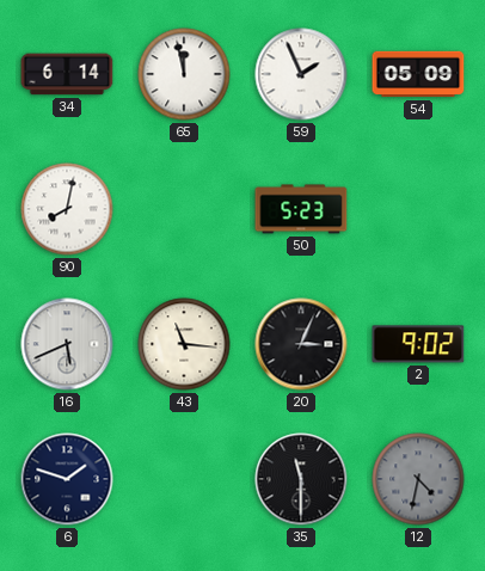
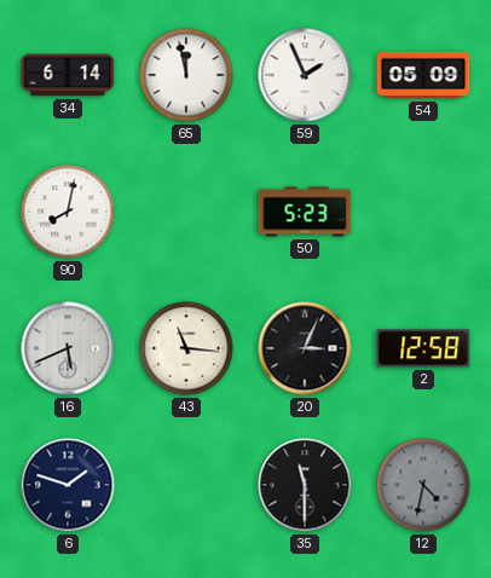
2: 9:02 -> 12:58
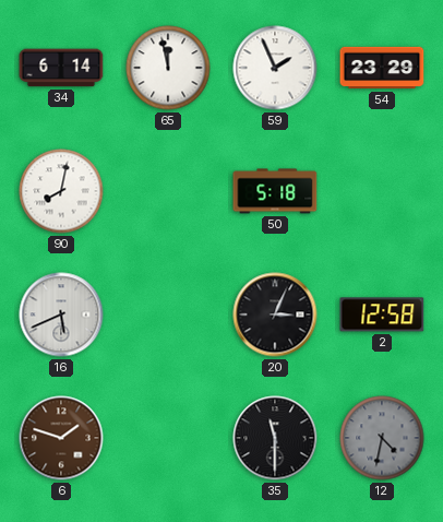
54: 05:09 -> 23:29
50: 5:23 -> 5:18
43: 11:16 -> none
6 dial: navy -> brown
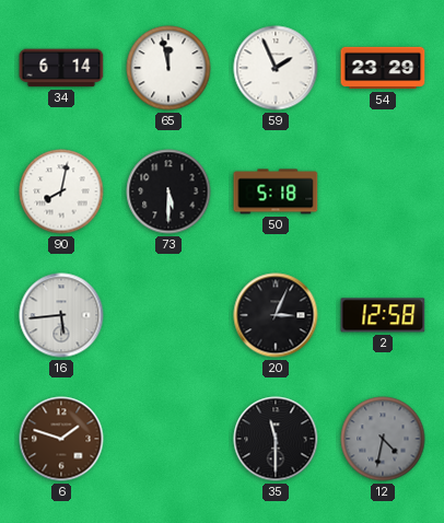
73: none -> 5:30
16: 5:41 -> 5:44
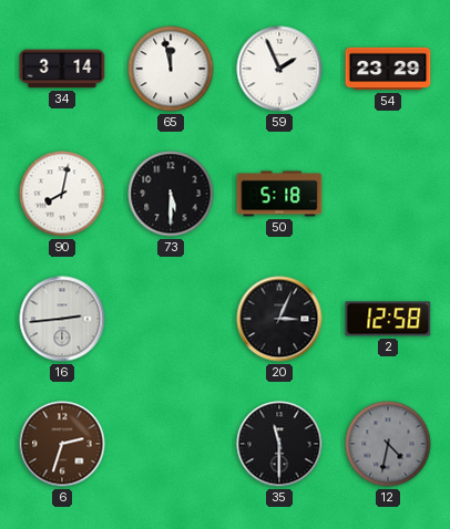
34: 6:14 -> 3:14
16: 5:44 -> 2:44
6: 1:48 -> 2:33
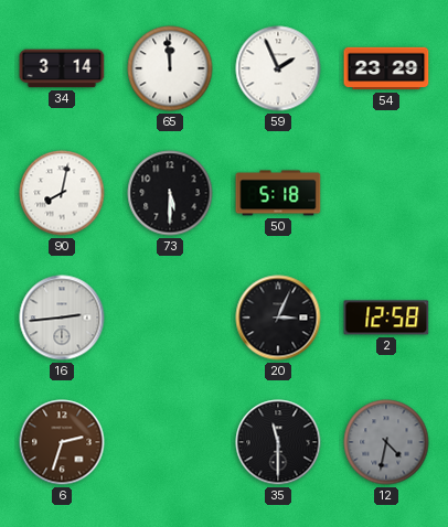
65: 11:58 -> 11:59
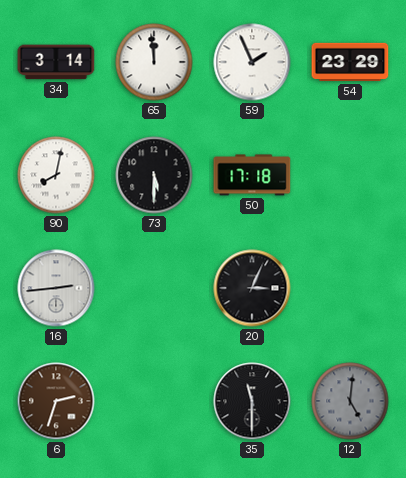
50: 5:18 -> 17:18
2: 12:58 -> none
12: 4:32 -> 5:01
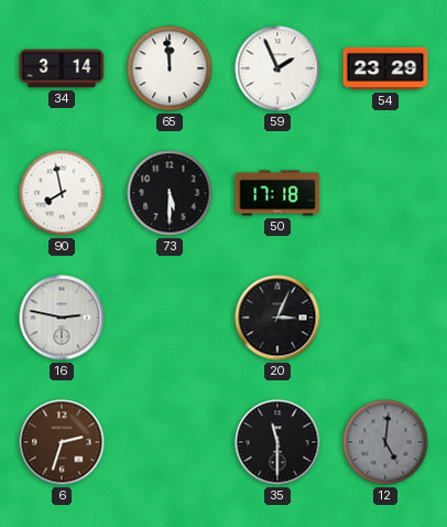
90: 8:02 -> 7:58
16: 2:44 -> 2:47
